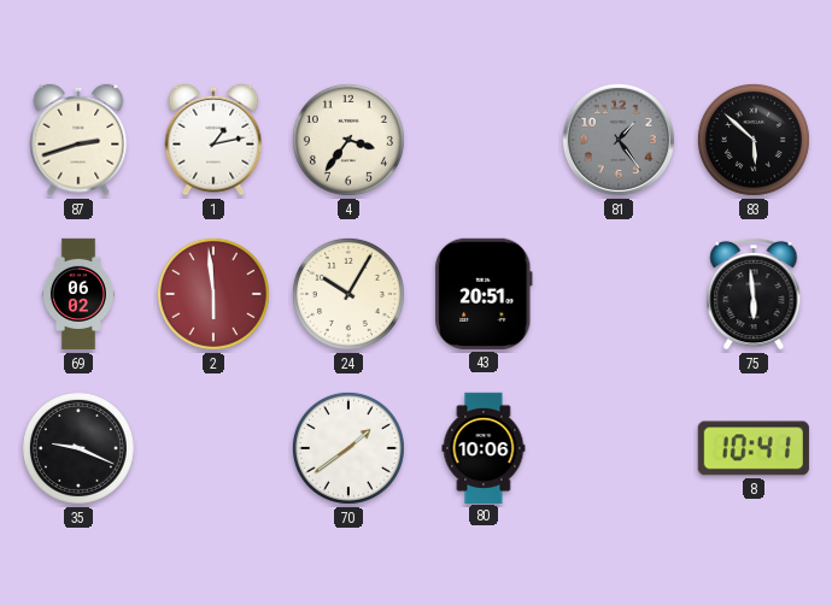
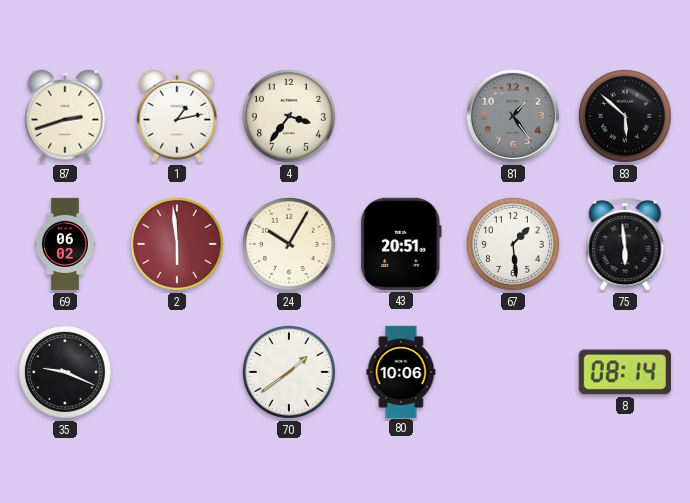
67: none -> 1:29
8: 10:41 -> 08:14
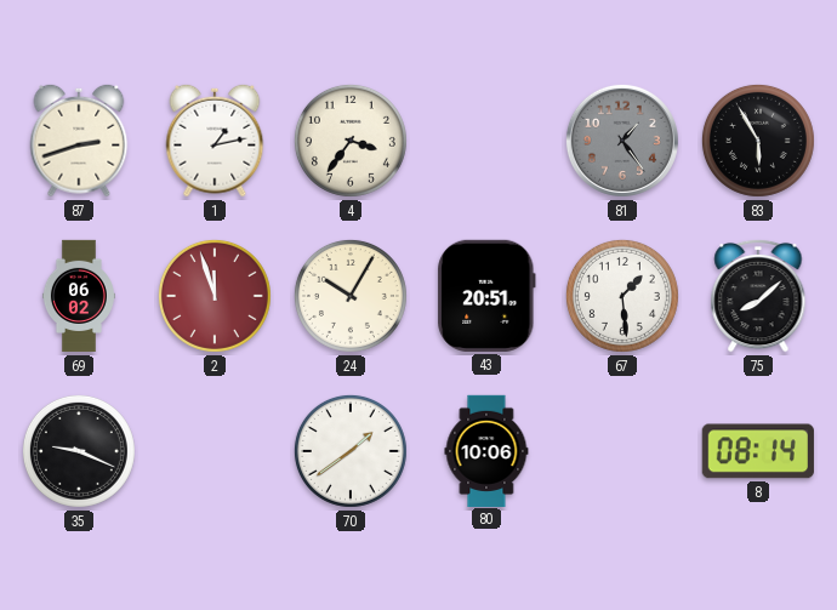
83: 5:52 -> 5:55
2: 5:59 -> 11:57
75: 5:59 -> 8:08
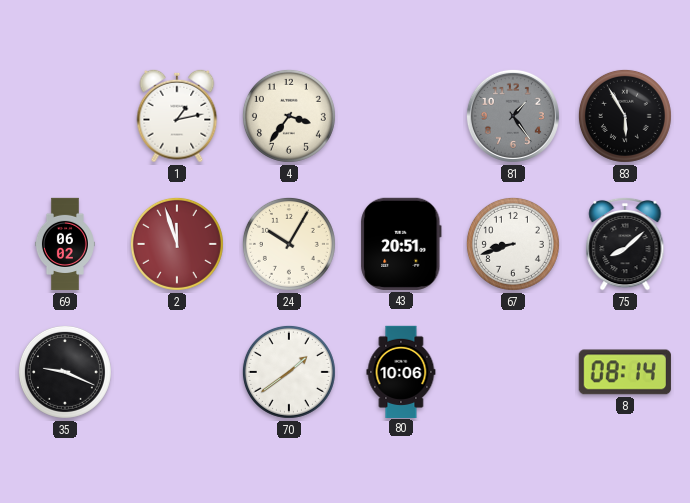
87: 2:42 -> none
67: 1:29 -> 8:42
